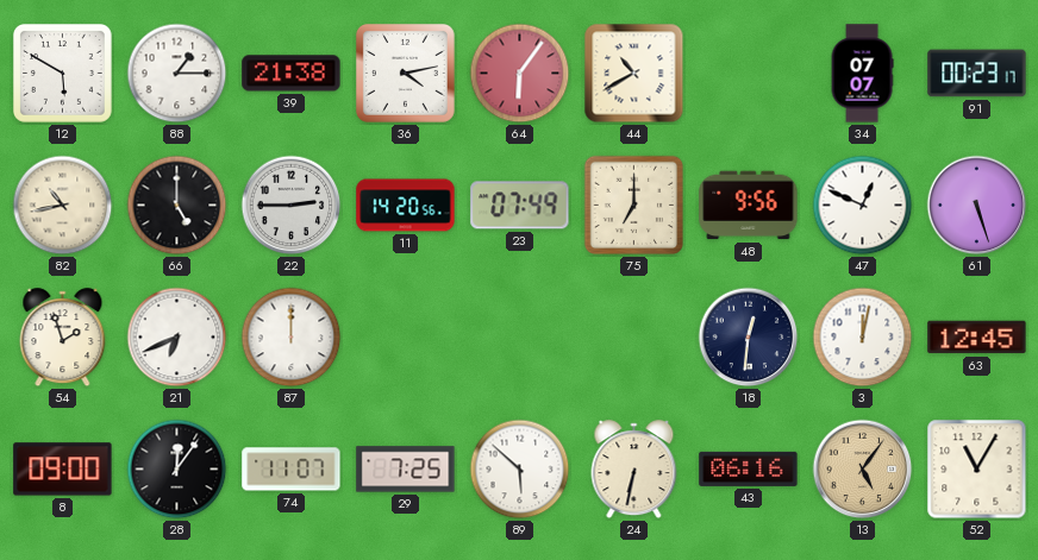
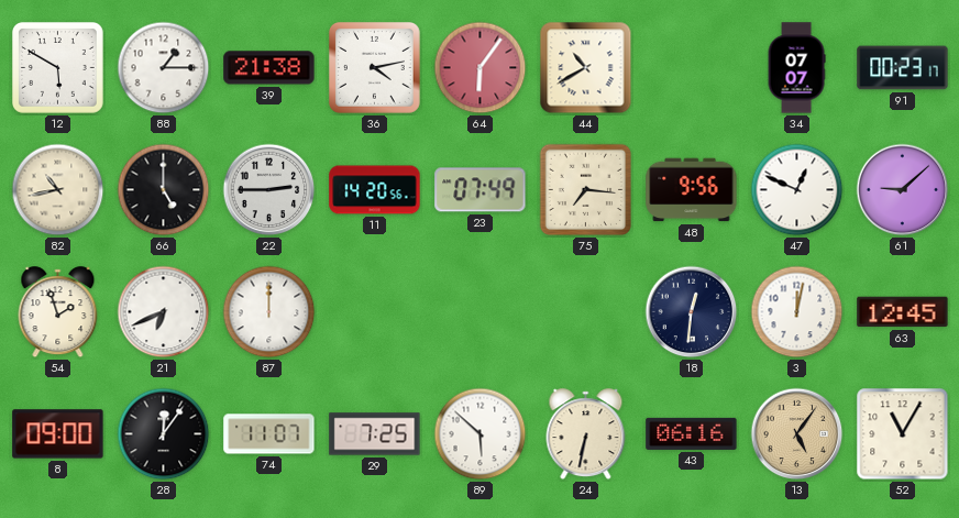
75: 7:00 -> 7:16
61: 5:27 -> 9:08
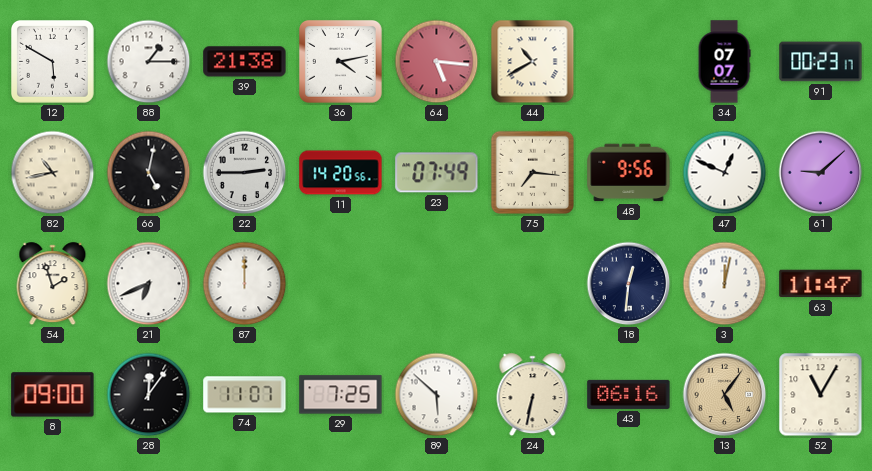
64: 6:06 -> 5:16
66: 5:00 -> 5:02
63: 12:45 -> 11:47
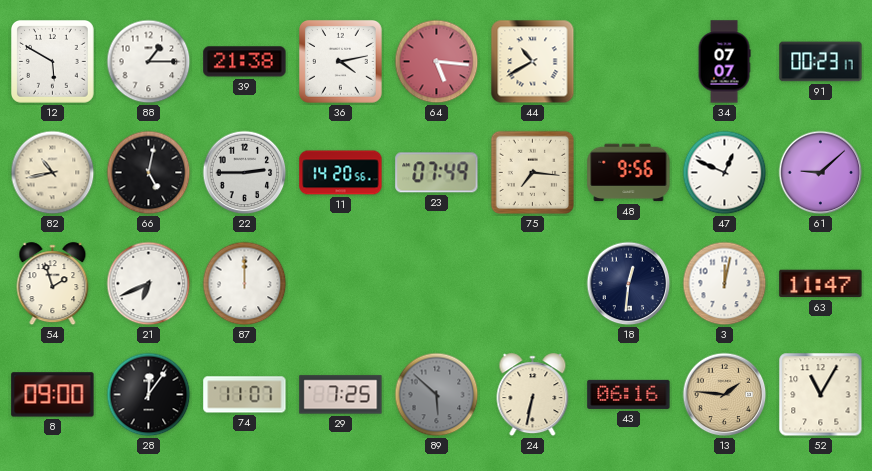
89 dial: white -> grey
13: 5:06 -> 1:46
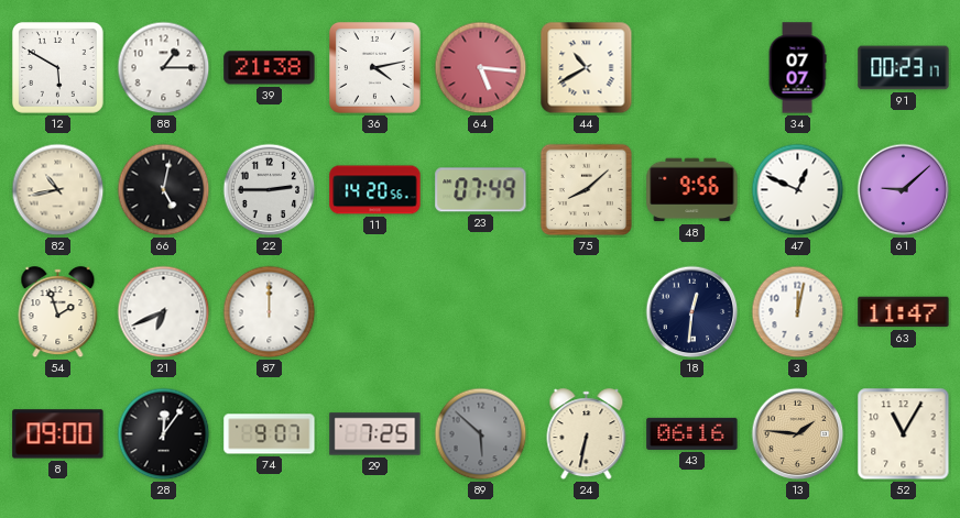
75: 7:16 -> 8:08
74: 11:07 -> 9:07
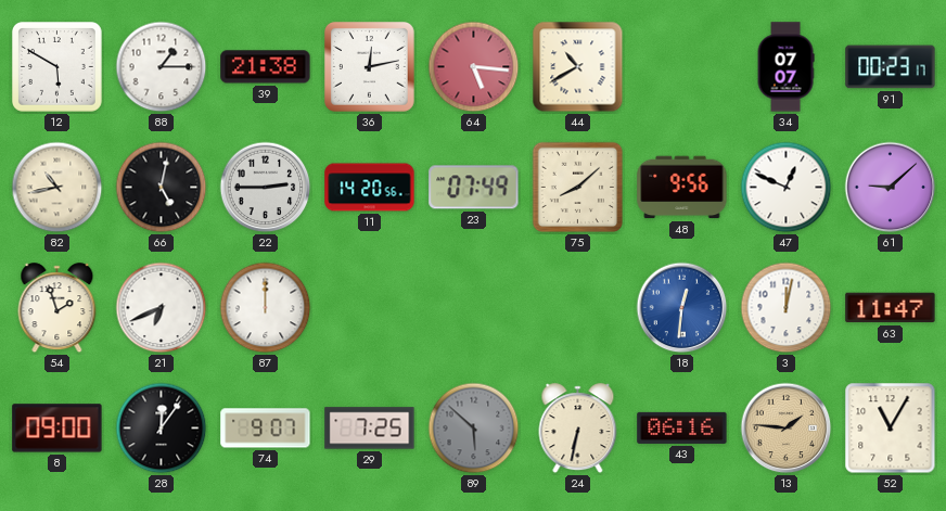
36: 4:13 -> 12:13
18 dial: navy -> blue
